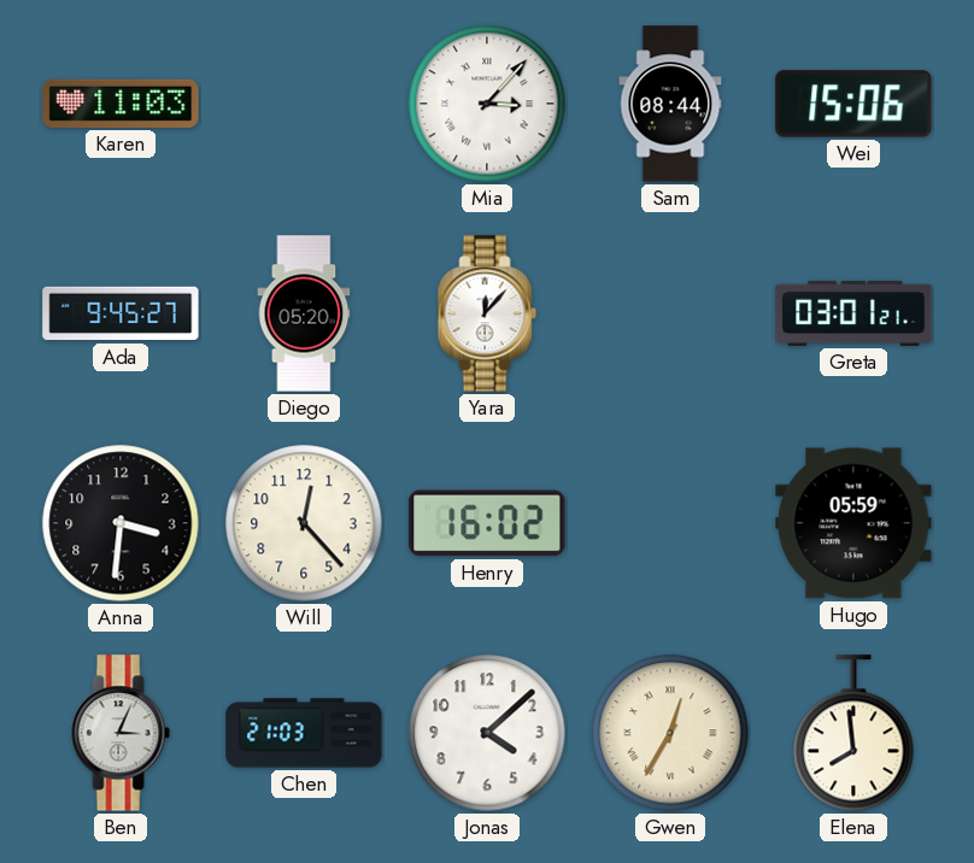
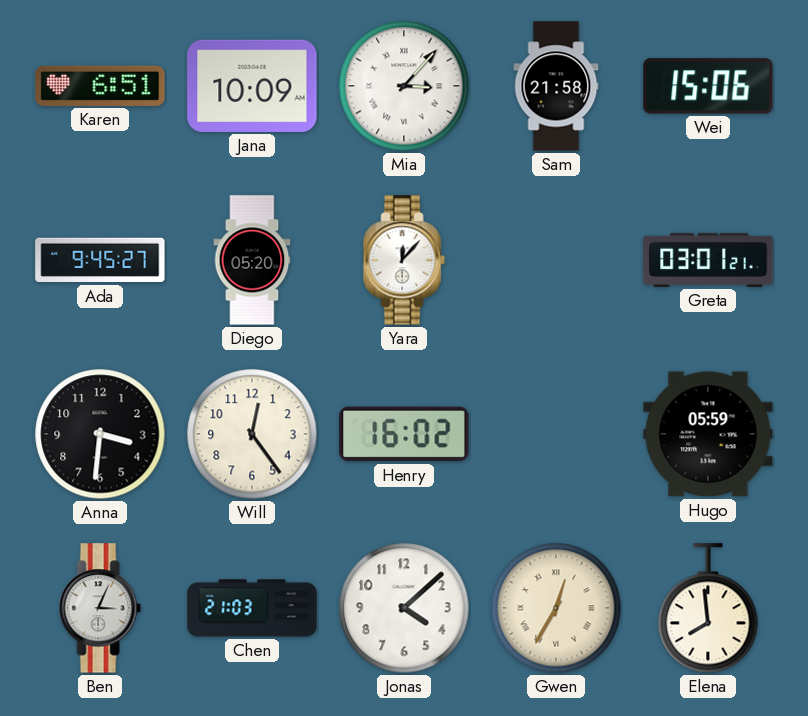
Karen: 11:03 -> 6:51
Jana: none -> 10:09
Sam: 08:44 -> 21:58
Will: 12:23 -> 12:24
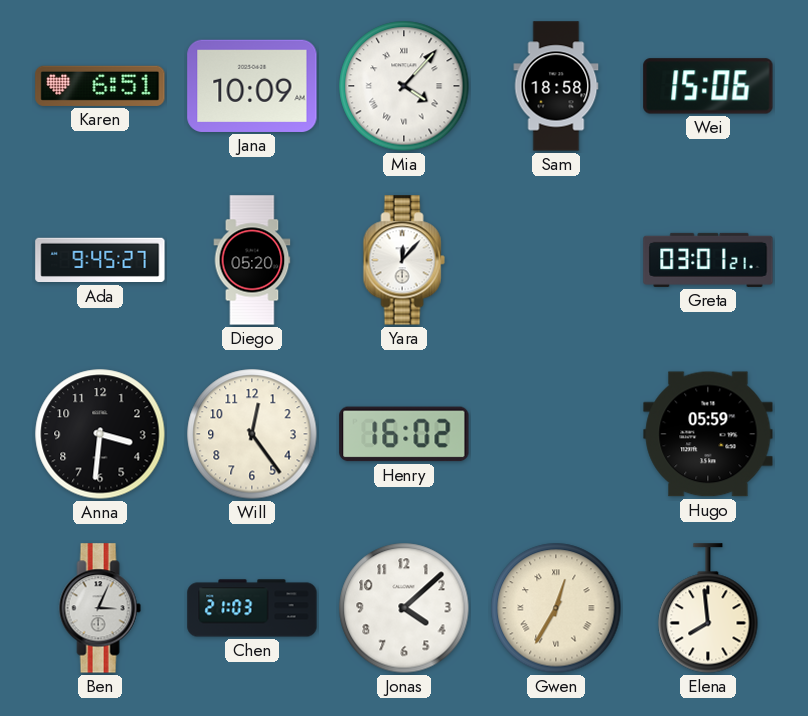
Mia: 3:07 -> 4:07
Sam: 21:58 -> 18:58
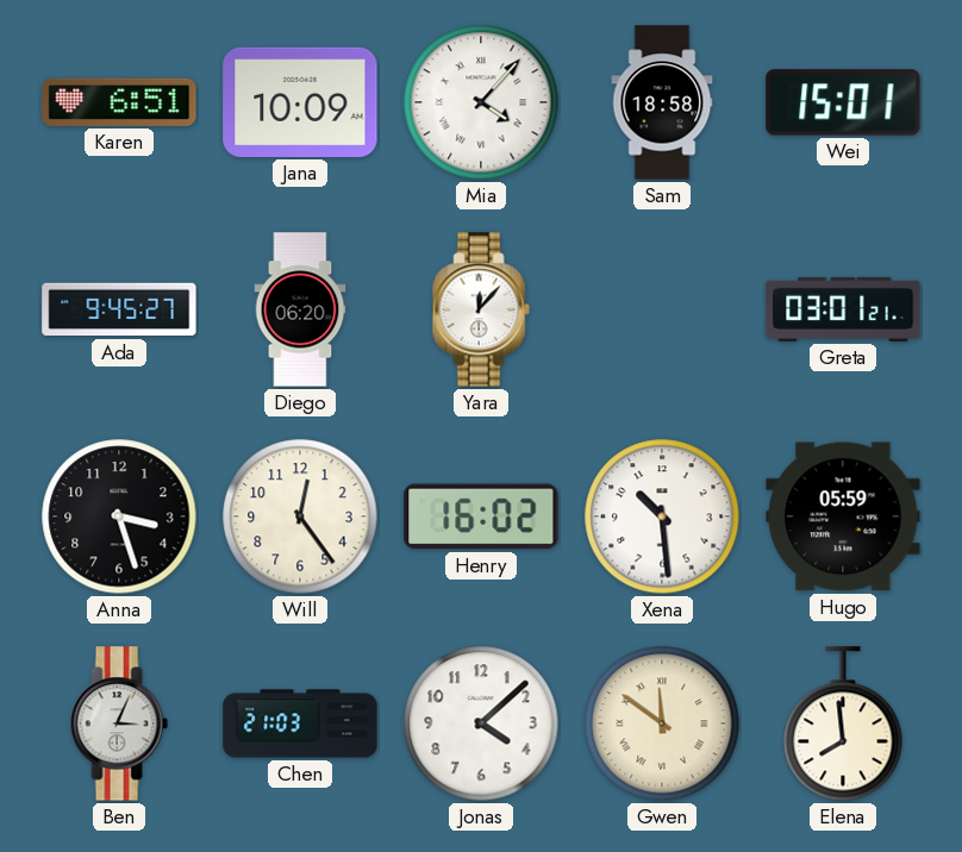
Wei: 15:06 -> 15:01
Diego: 05:20 -> 06:20
Anna: 3:31 -> 3:27
Xena: none -> 10:29
Gwen: 12:35 -> 11:51
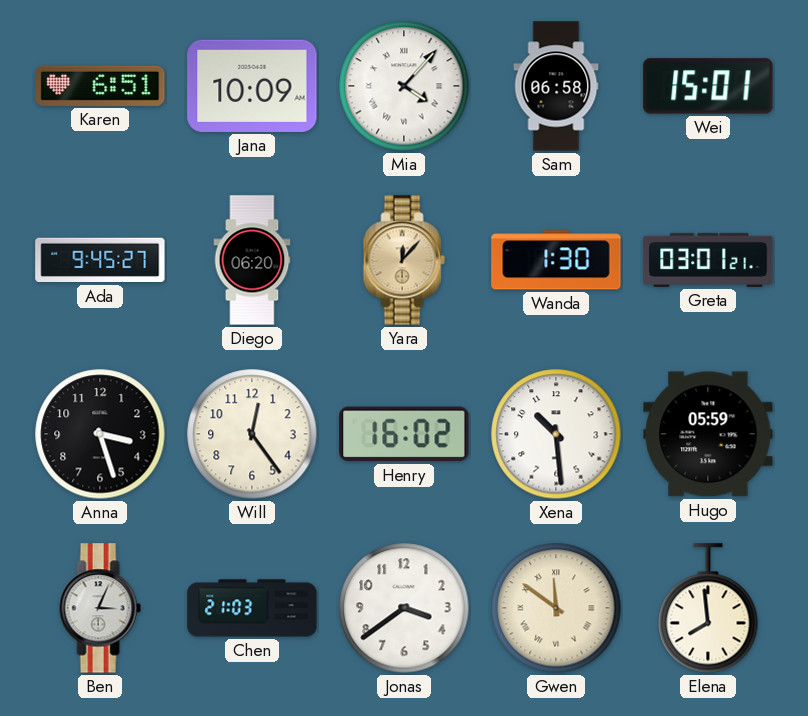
Sam: 18:58 -> 06:58
Yara dial: white -> champagne
Wanda: none -> 1:30
Jonas: 4:08 -> 3:39
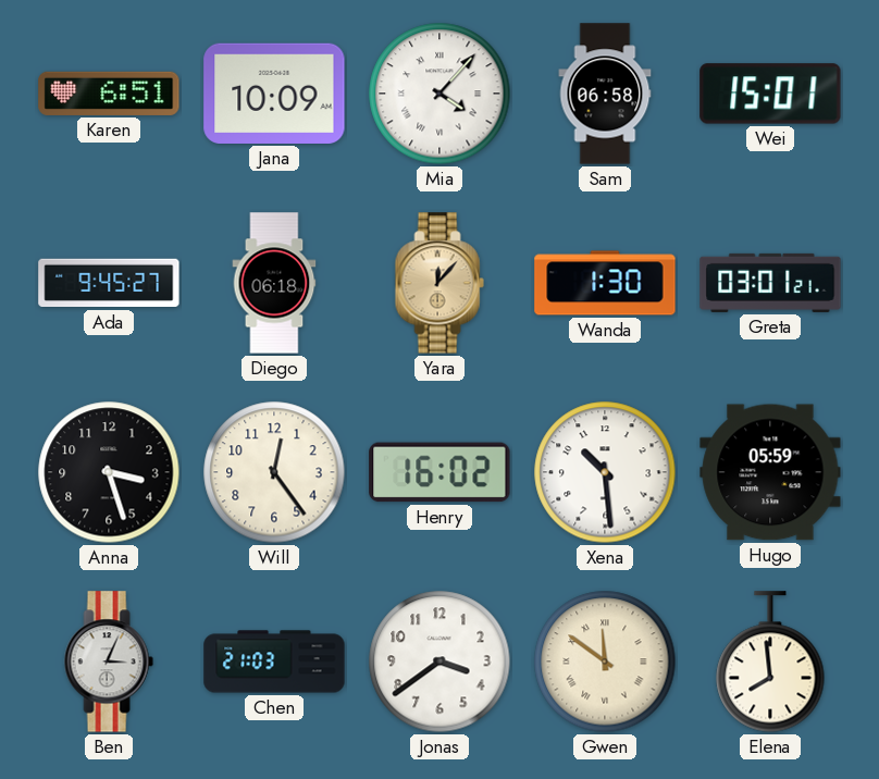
Diego: 06:20 -> 06:18
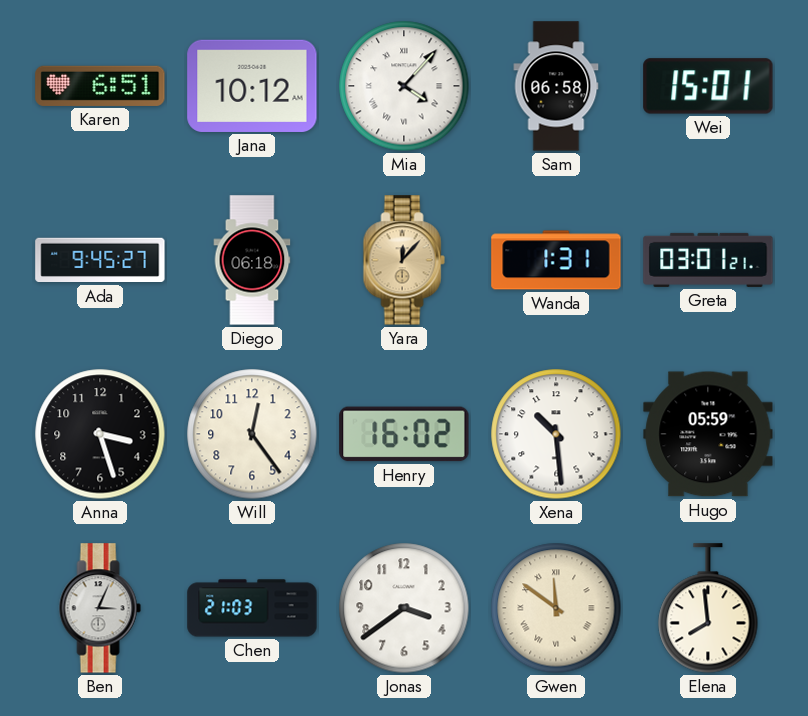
Jana: 10:09 -> 10:12
Wanda: 1:30 -> 1:31
